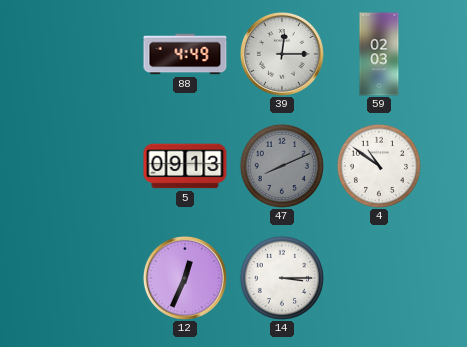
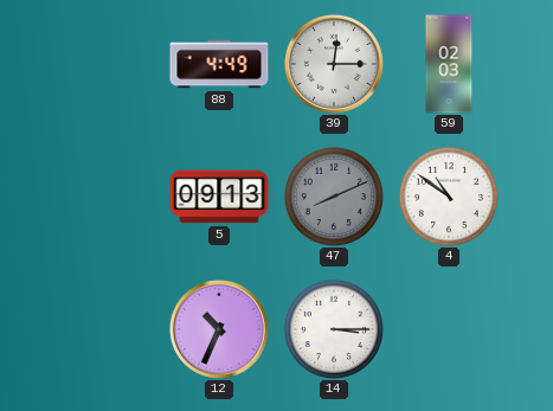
12: 12:34 -> 10:34
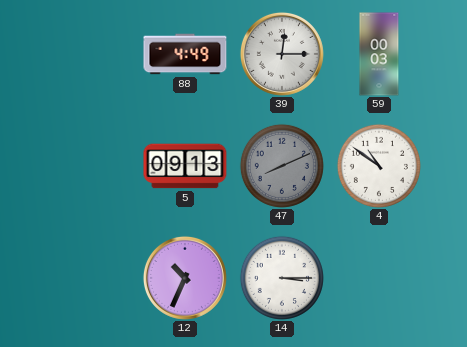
59: 02:03 -> 00:03
